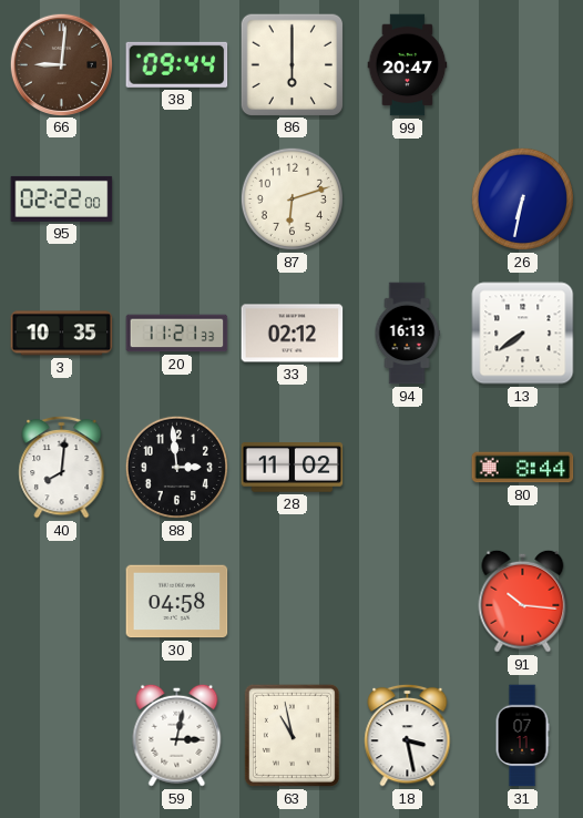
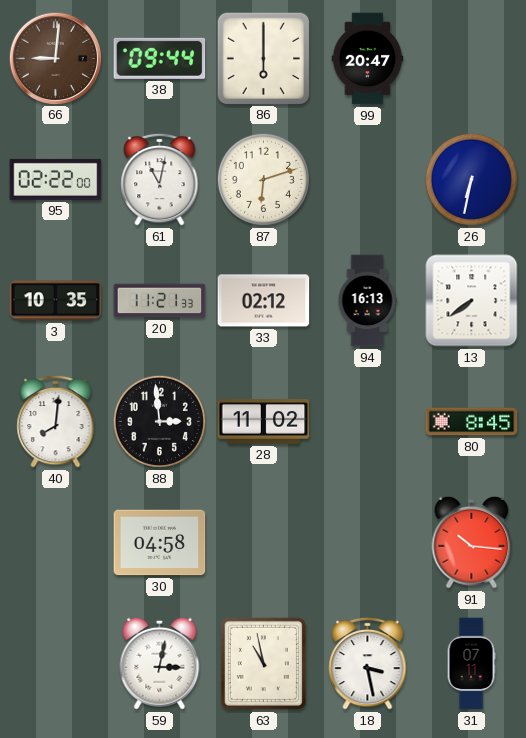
61: none -> 11:02
80: 8:44 -> 8:45
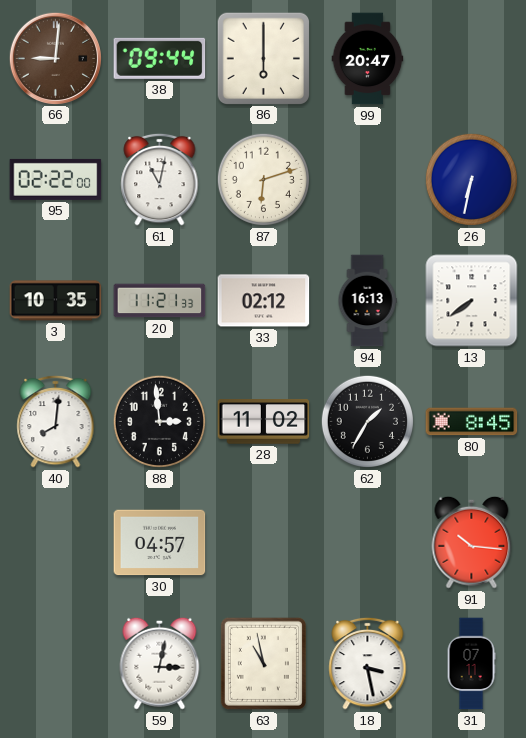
62: none -> 1:35
30: 04:58 -> 04:57
